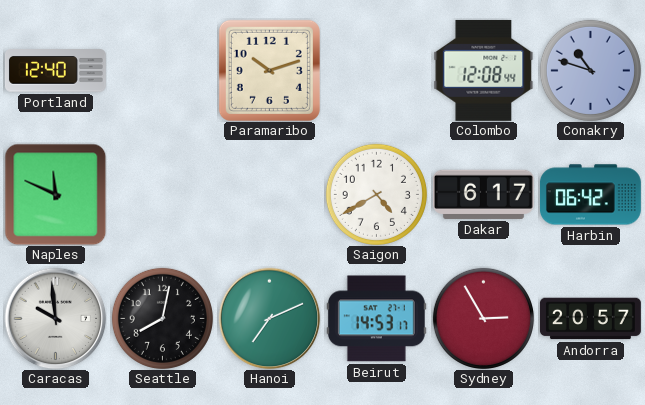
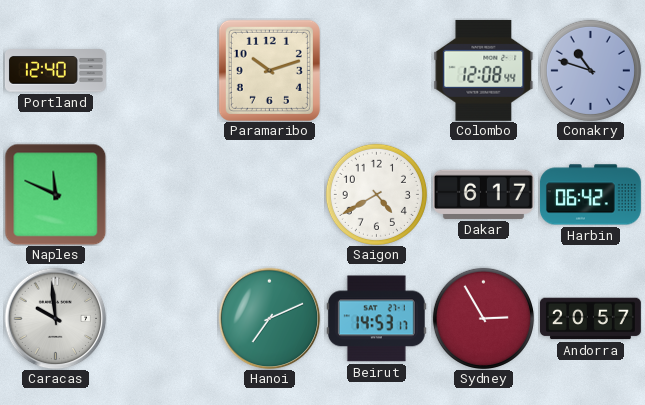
Seattle: 8:02 -> none
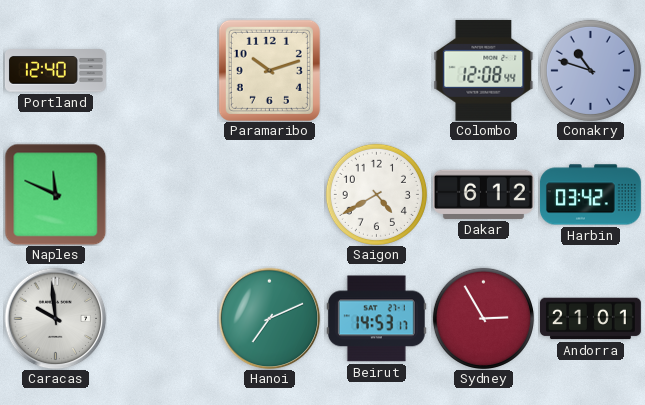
Dakar: 6:17 -> 6:12
Harbin: 06:42 -> 03:42
Andorra: 20:57 -> 21:01
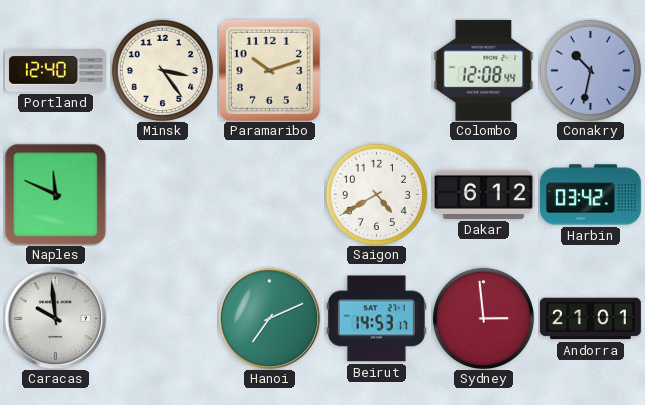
Minsk: none -> 3:24
Conakry: 10:48 -> 10:32
Sydney: 2:55 -> 2:59
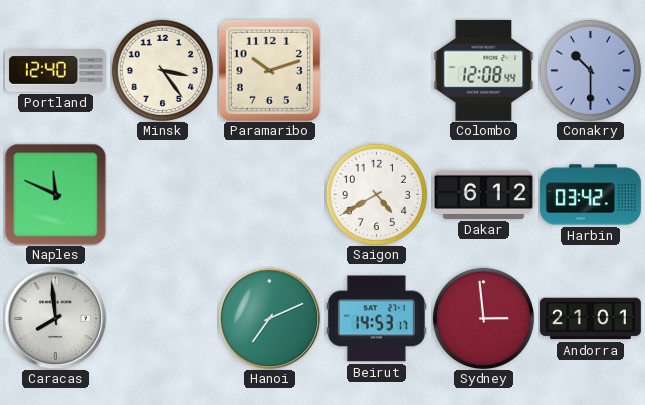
Conakry: 10:32 -> 10:30
Caracas: 9:59 -> 7:59
